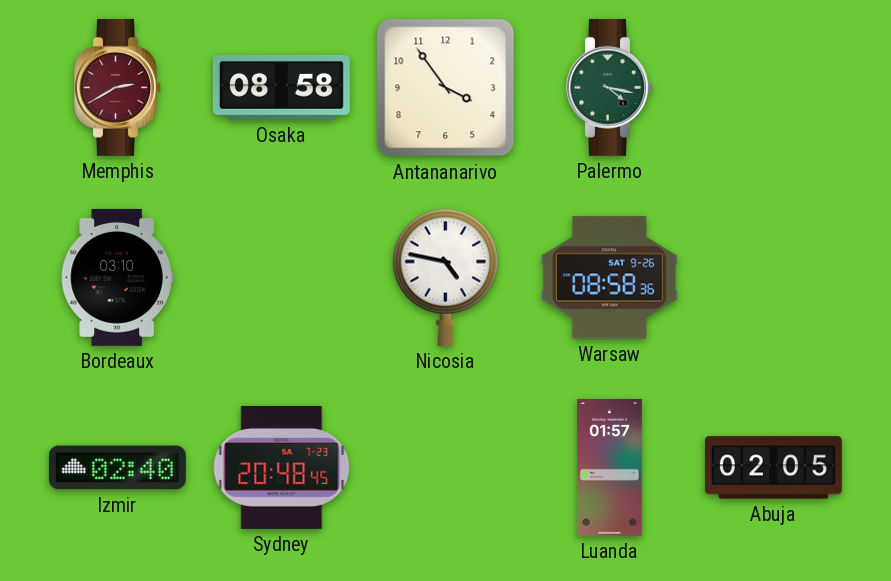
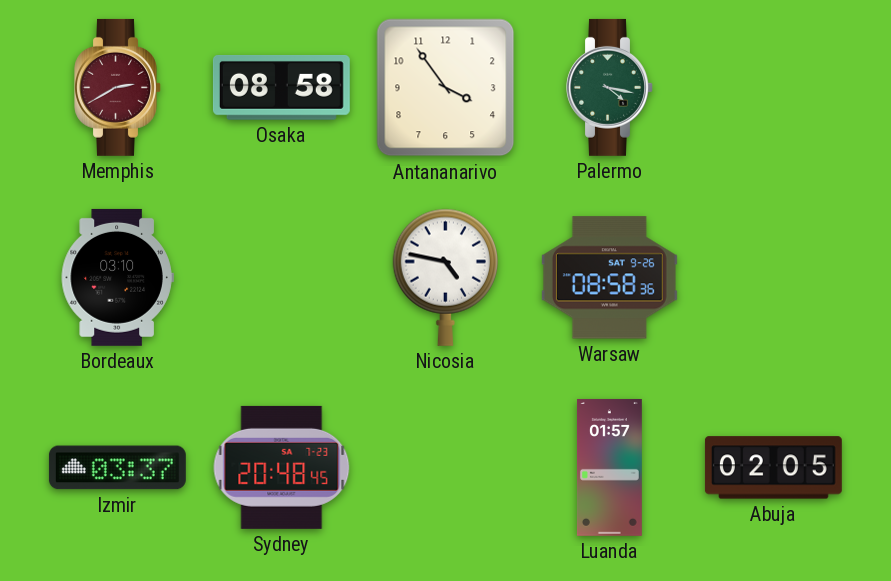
Izmir: 02:40 -> 03:37
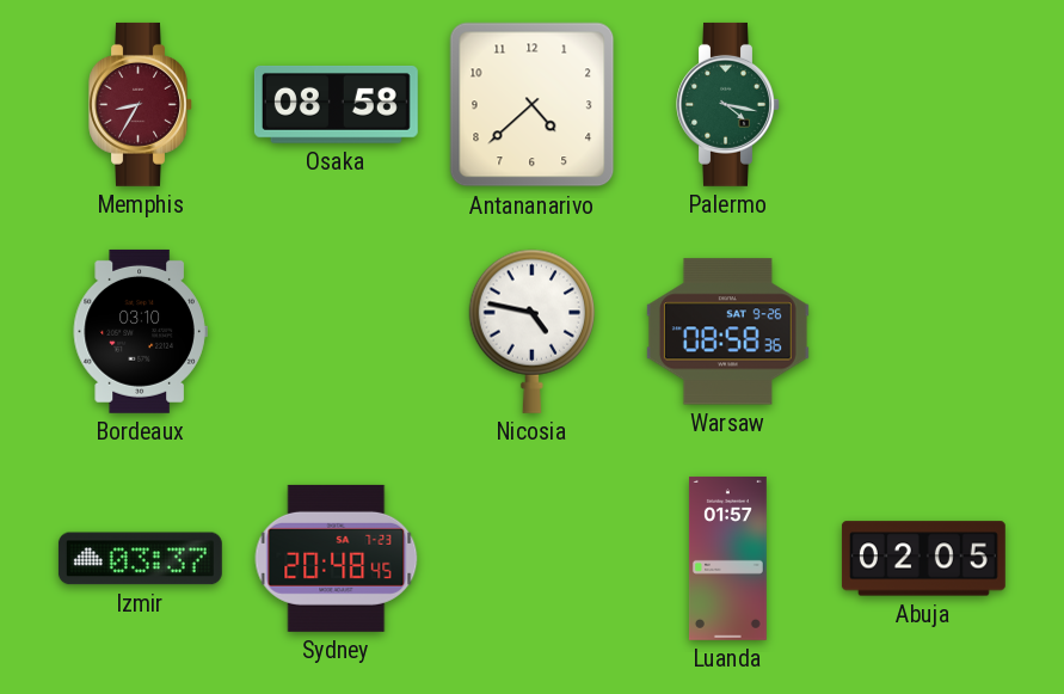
Memphis: 2:40 -> 8:35
Antananarivo: 3:54 -> 4:38
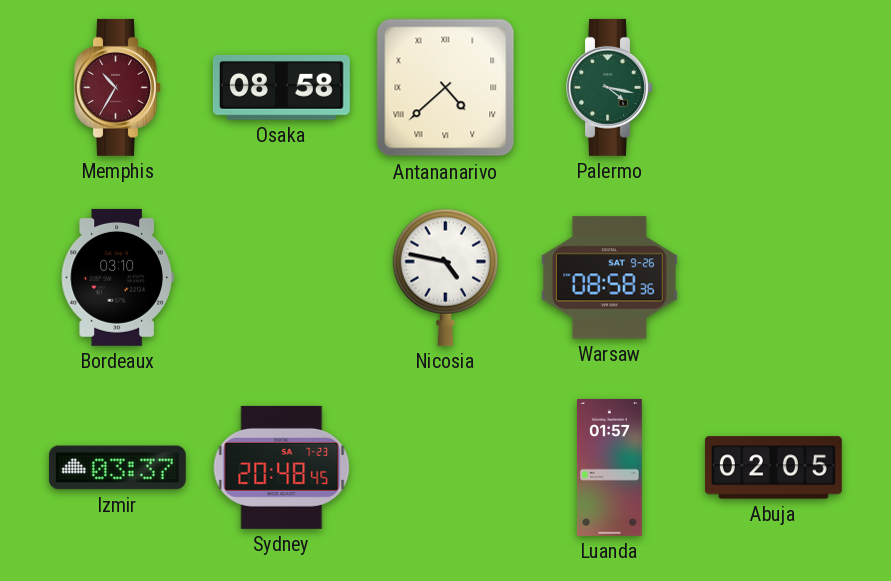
Memphis: 8:35 -> 10:35
Antananarivo numerals: Arabic -> Roman
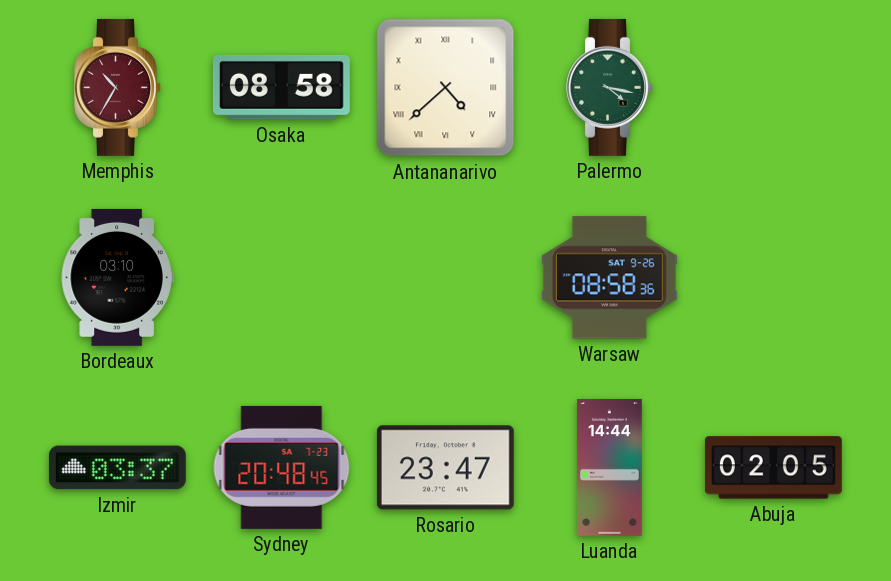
Nicosia: 4:47 -> none
Rosario: none -> 23:47
Luanda: 01:57 -> 14:44
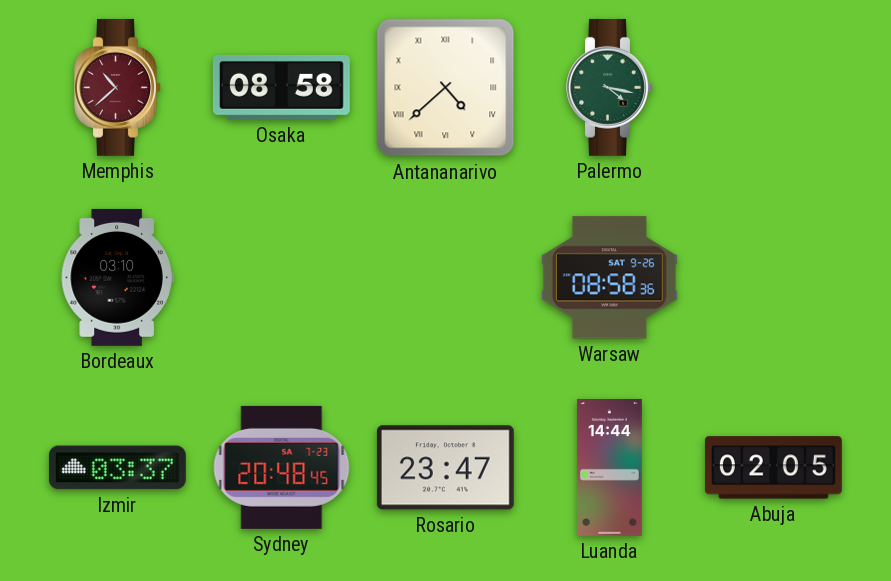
Memphis: 10:35 -> 10:38
